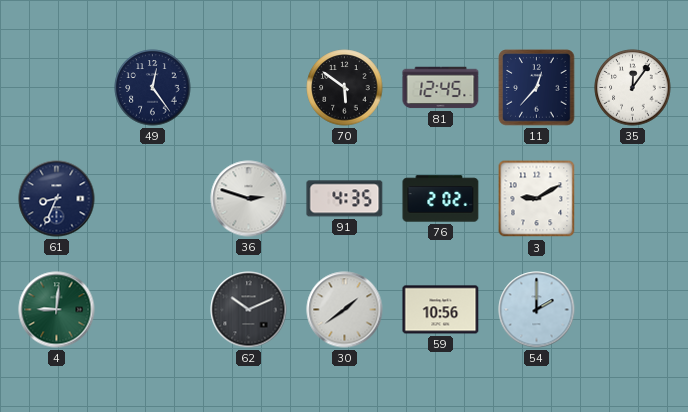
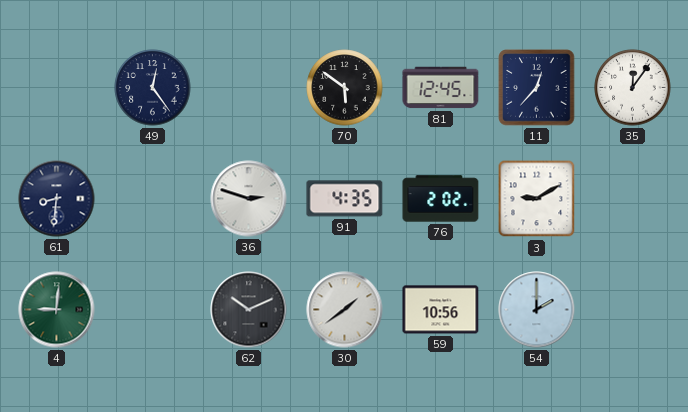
61: 8:34 -> 8:31
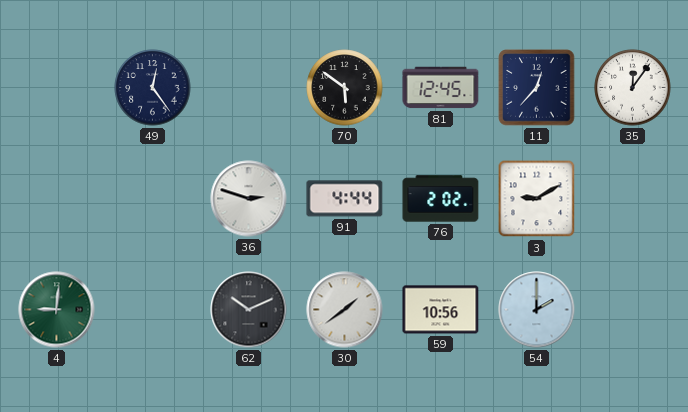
61: 8:31 -> none
91: 4:35 -> 4:44
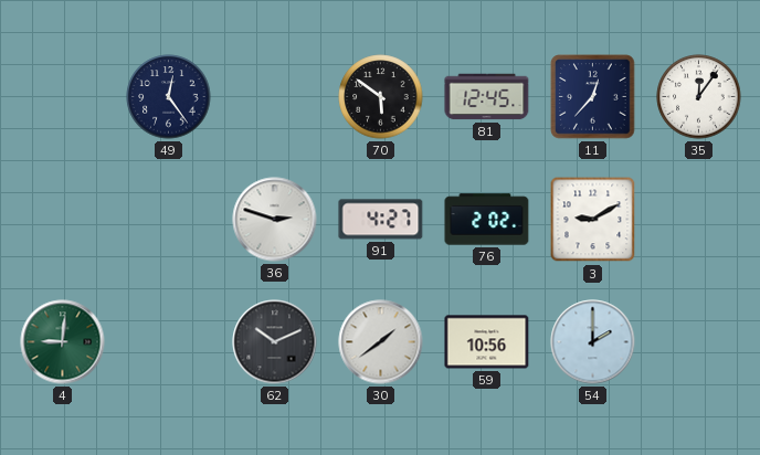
91: 4:44 -> 4:27
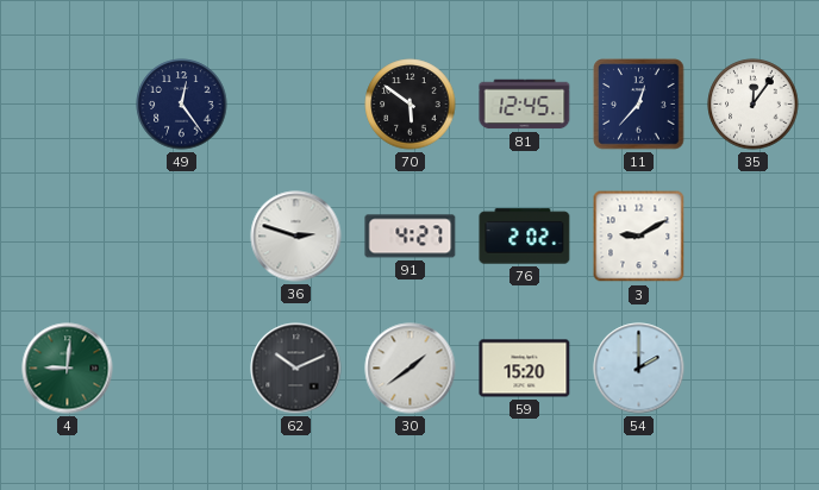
59: 10:56 -> 15:20
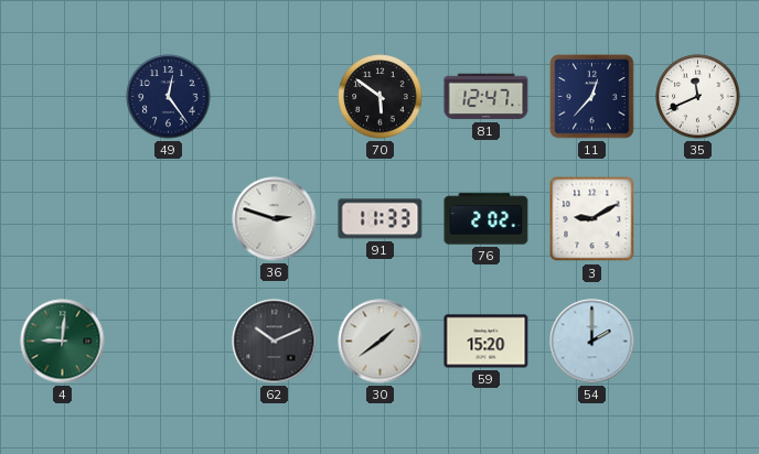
81: 12:45 -> 12:47
35: 12:06 -> 11:41
91: 4:27 -> 11:33
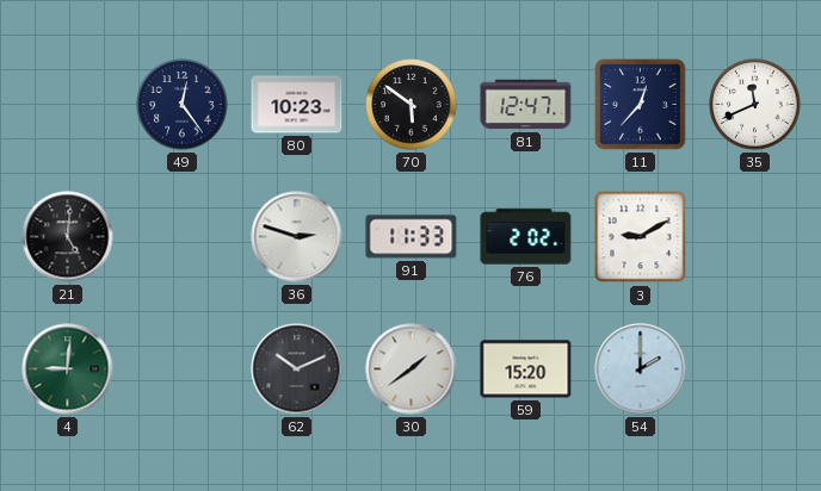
80: none -> 10:23
21: none -> 5:01
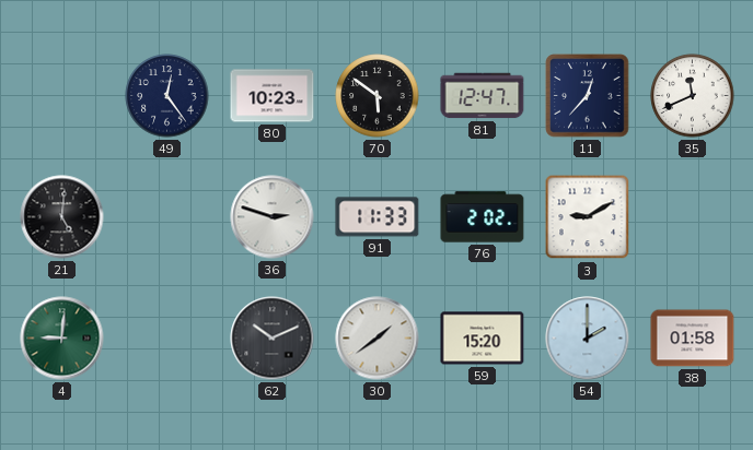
38: none -> 01:58
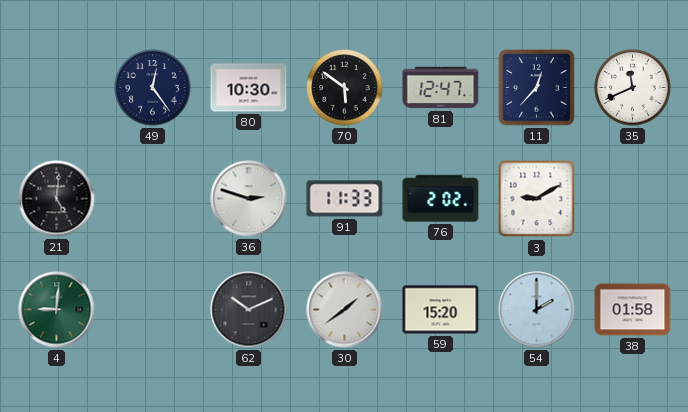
80: 10:23 -> 10:30
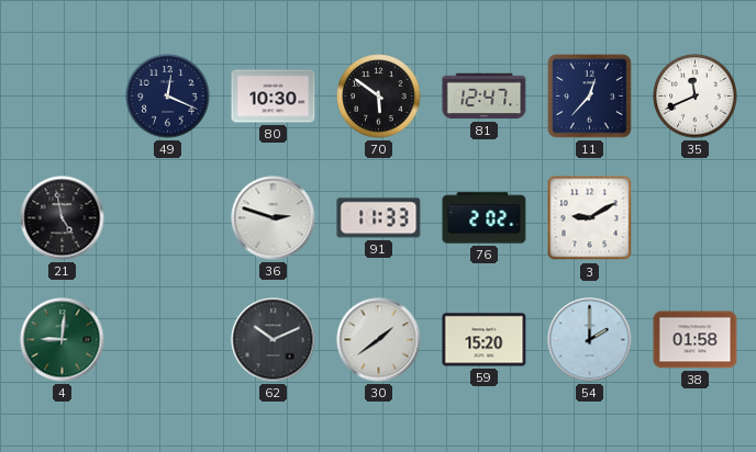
49: 12:24 -> 12:19
21: 5:01 -> 4:58
